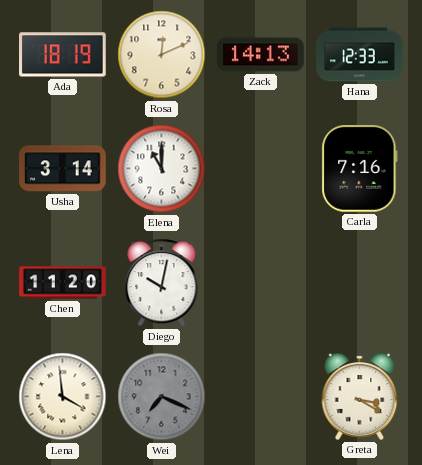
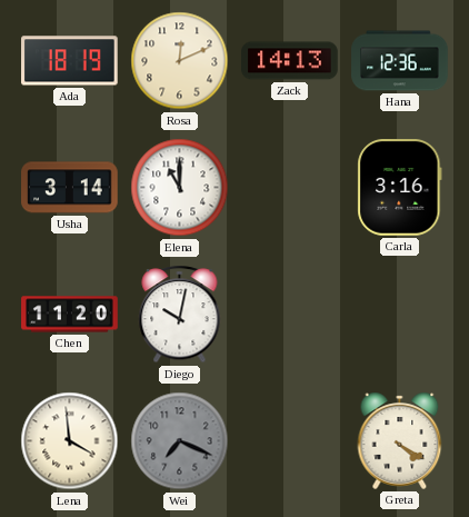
Hana: 12:33 -> 12:36
Carla: 7:16 -> 3:16
Greta: 3:20 -> 4:20
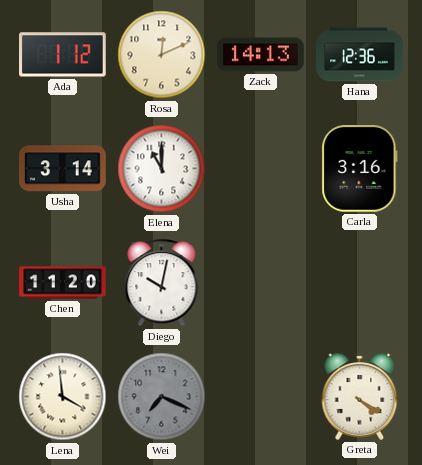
Ada: 18:19 -> 1:12
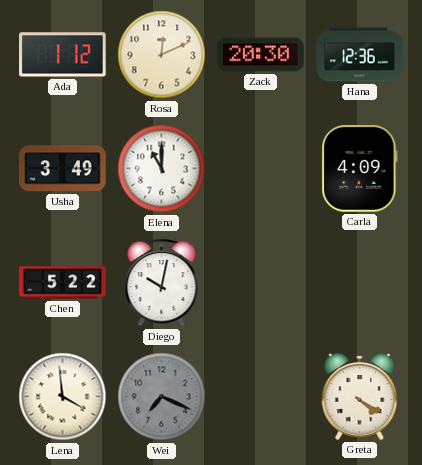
Zack: 14:13 -> 20:30
Usha: 3:14 -> 3:49
Carla: 3:16 -> 4:09
Chen: 11:20 -> 5:22
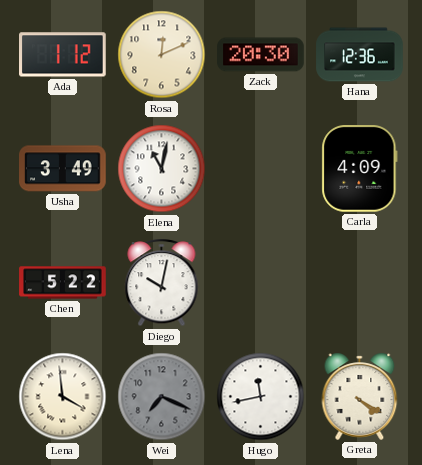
Elena: 11:00 -> 11:02
Hugo: none -> 11:43
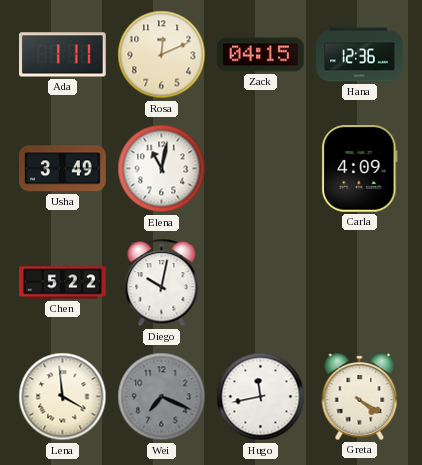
Ada: 1:12 -> 1:11
Zack: 20:30 -> 04:15
